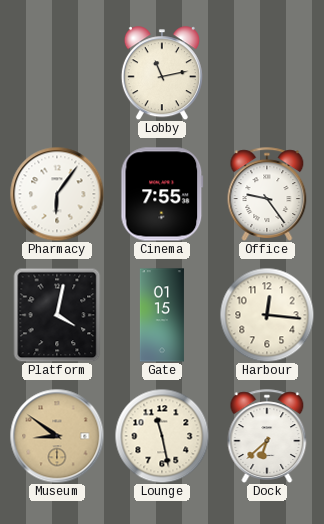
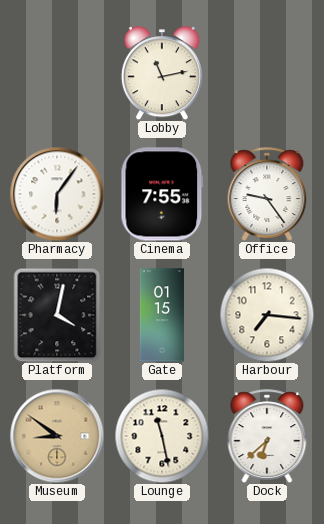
Harbour: 12:16 -> 7:16
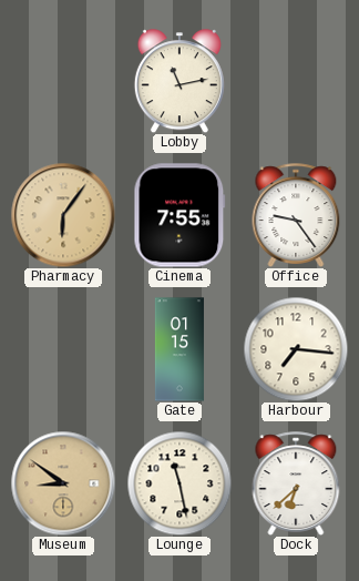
Pharmacy dial: white -> champagne
Platform: 4:02 -> none
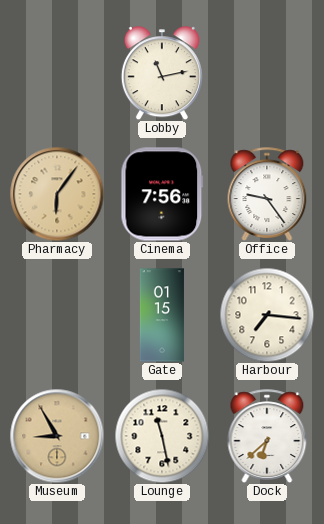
Cinema: 7:55 -> 7:56
Museum: 8:51 -> 8:55
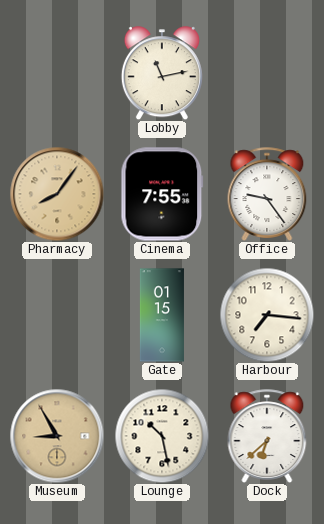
Pharmacy: 6:06 -> 8:06
Cinema: 7:56 -> 7:55
Lounge: 11:28 -> 10:28
